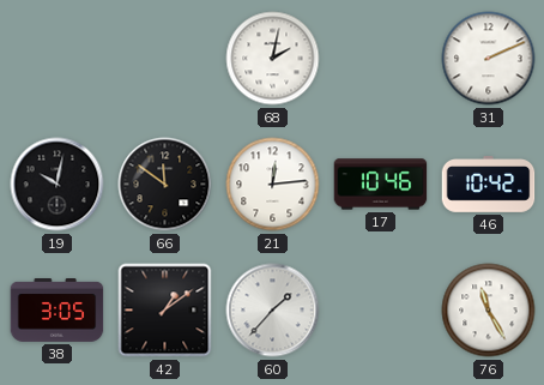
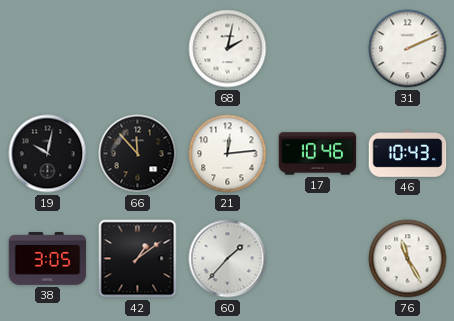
66: 11:51 -> 11:53
46: 10:42 -> 10:43
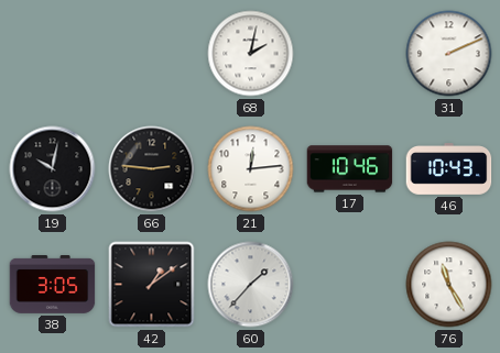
66: 11:53 -> 2:46
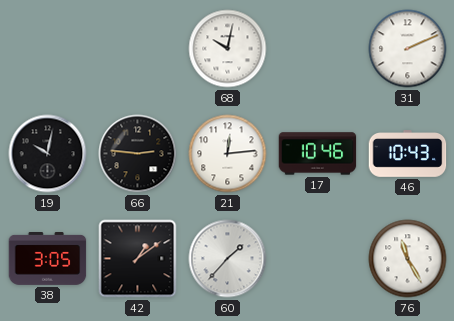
68: 2:02 -> 10:02
